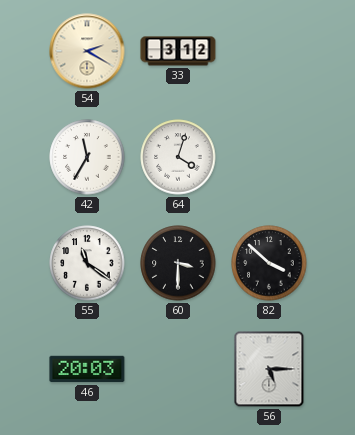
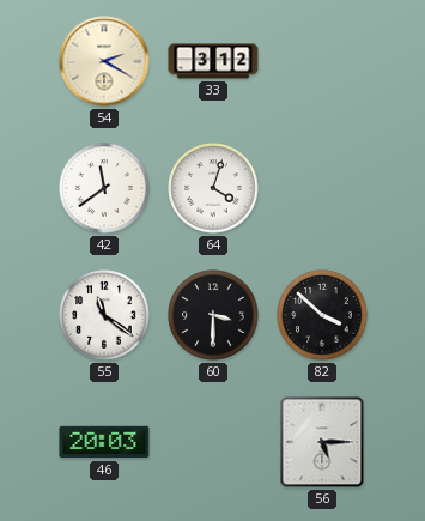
42: 11:35 -> 11:39
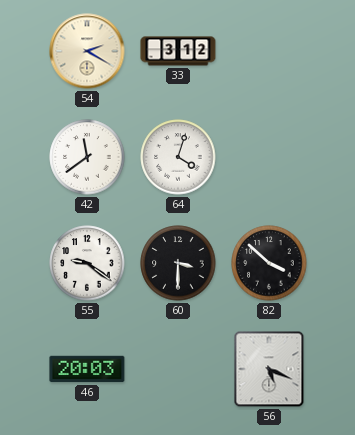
55: 11:21 -> 9:21
56: 5:15 -> 5:19
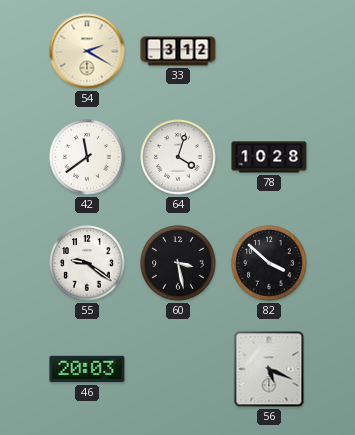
78: none -> 10:28
60: 3:30 -> 3:28
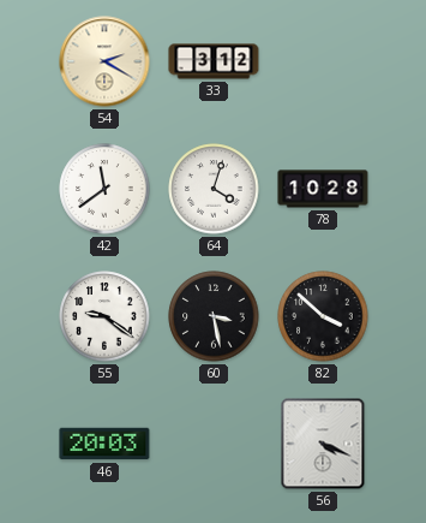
56: 5:19 -> 4:19
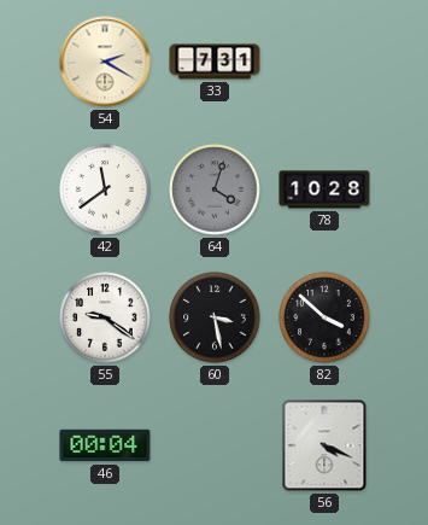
33: 3:12 -> 7:31
64 dial: white -> grey
46: 20:03 -> 00:04
